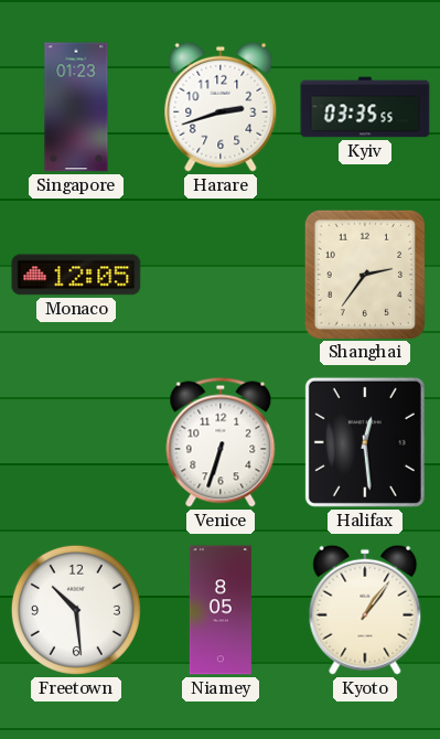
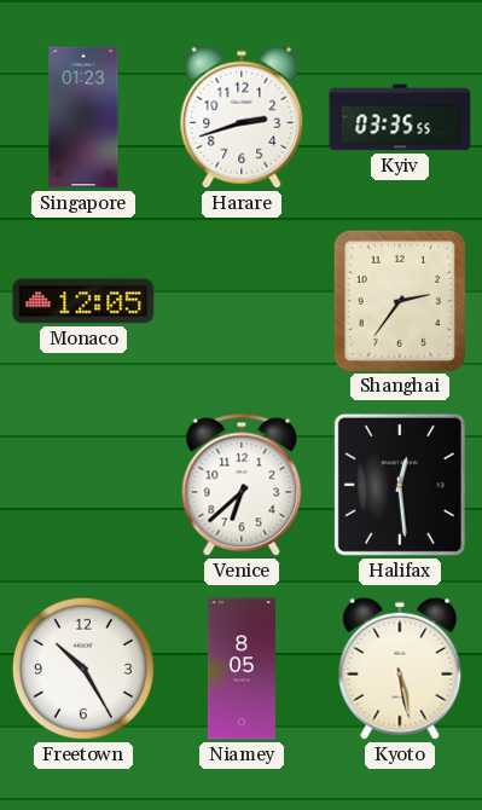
Venice: 6:33 -> 6:38
Freetown: 10:29 -> 10:25
Kyoto: 1:06 -> 5:28
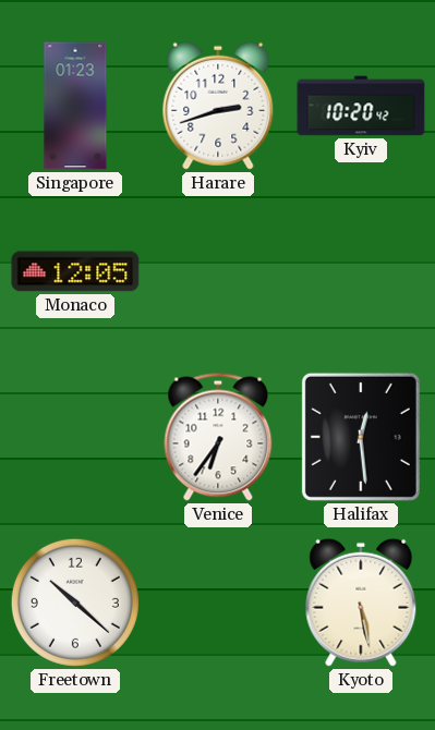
Kyiv: 03:35 -> 10:20
Shanghai: 2:36 -> none
Venice: 6:38 -> 6:36
Freetown: 10:25 -> 10:22
Niamey: 8:05 -> none
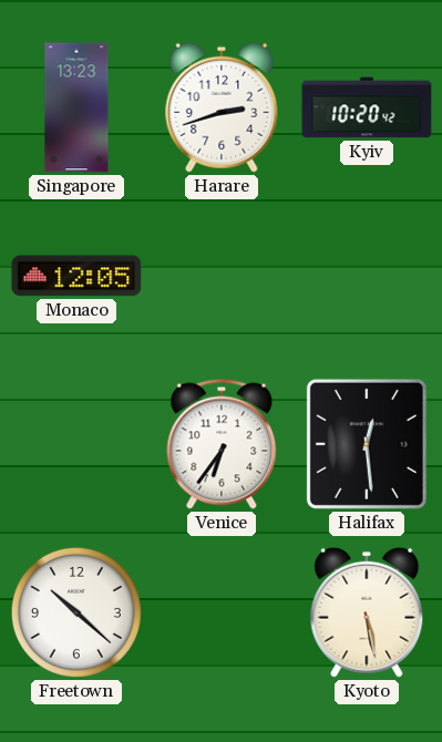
Singapore: 01:23 -> 13:23
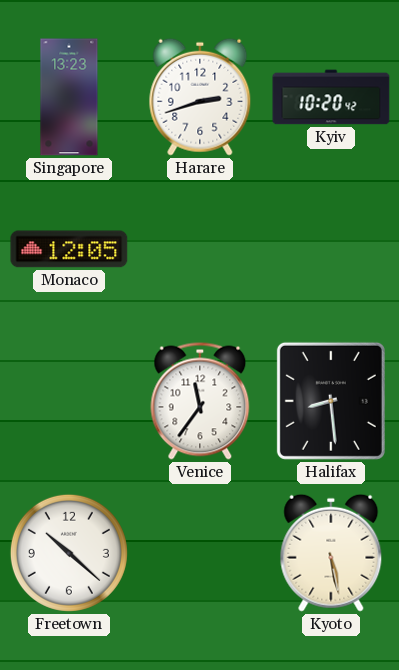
Venice: 6:36 -> 11:36
Halifax: 12:29 -> 8:29
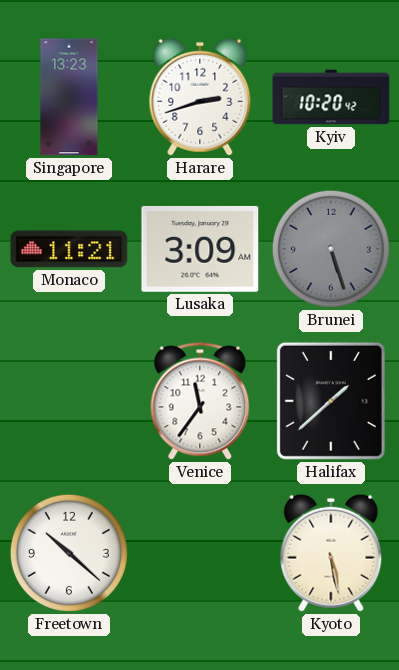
Monaco: 12:05 -> 11:21
Lusaka: none -> 3:09
Brunei: none -> 5:27
Halifax: 8:29 -> 1:38
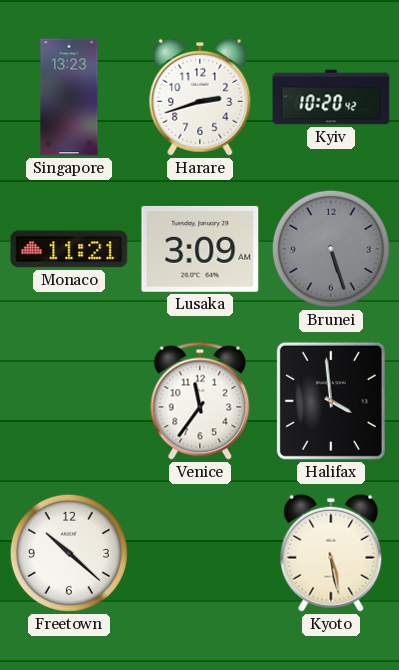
Halifax: 1:38 -> 3:59
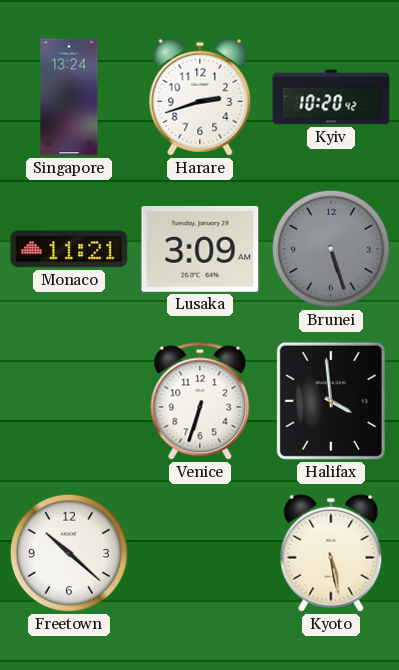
Singapore: 13:23 -> 13:24
Venice: 11:36 -> 6:33
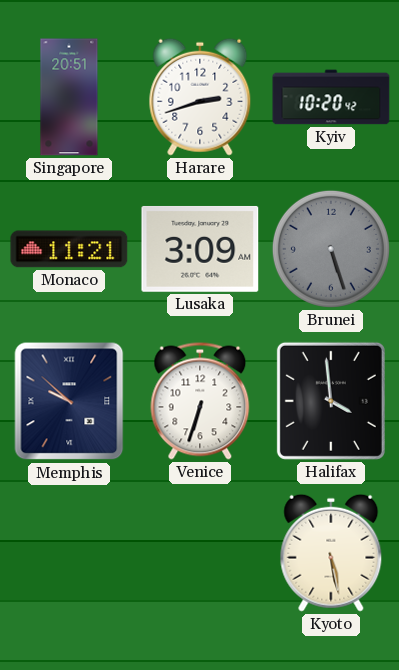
Singapore: 13:24 -> 20:51
Memphis: none -> 9:52
Freetown: 10:22 -> none
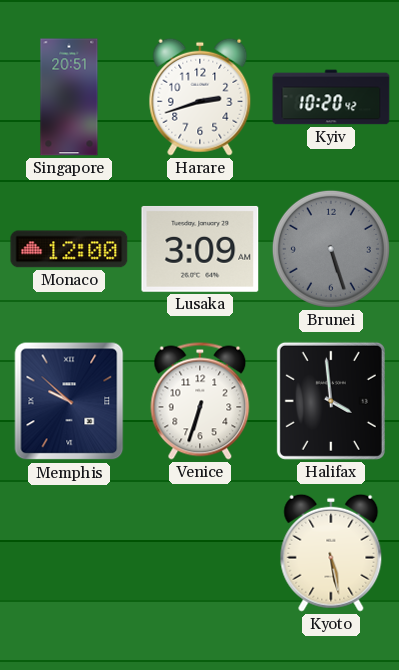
Monaco: 11:21 -> 12:00
